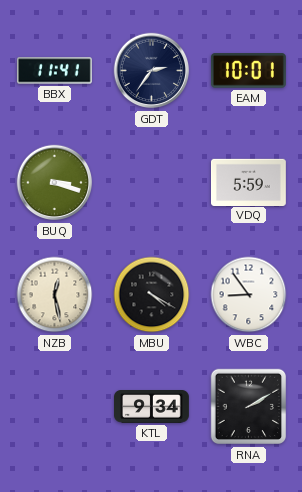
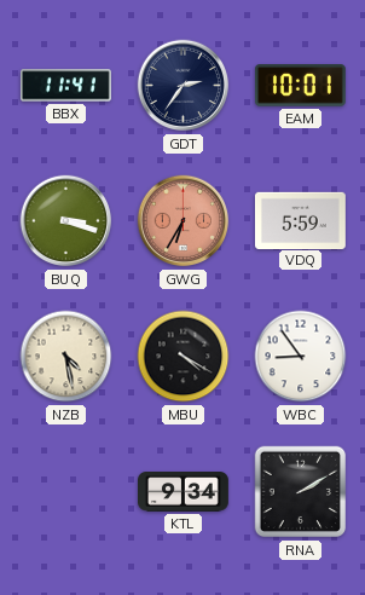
GWG: none -> 6:35
NZB: 12:28 -> 4:28
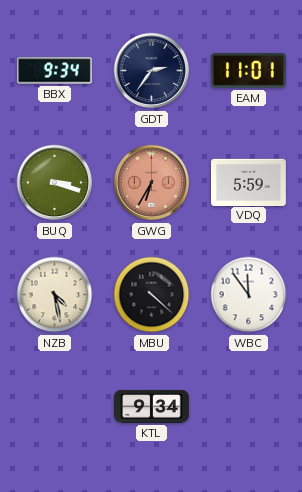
BBX: 11:41 -> 9:34
EAM: 10:01 -> 11:01
MBU: 4:20 -> 4:22
WBC: 8:54 -> 11:54
RNA: 2:10 -> none
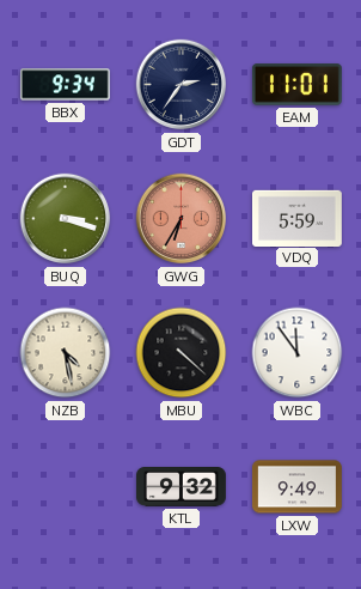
KTL: 9:34 -> 9:32
LXW: none -> 9:49
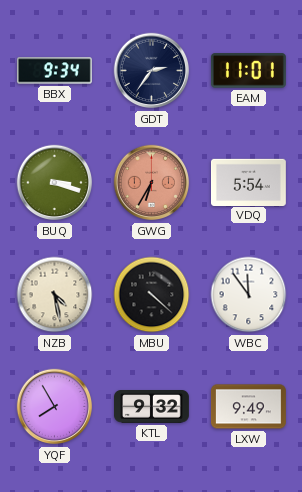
VDQ: 5:59 -> 5:54
YQF: none -> 7:55
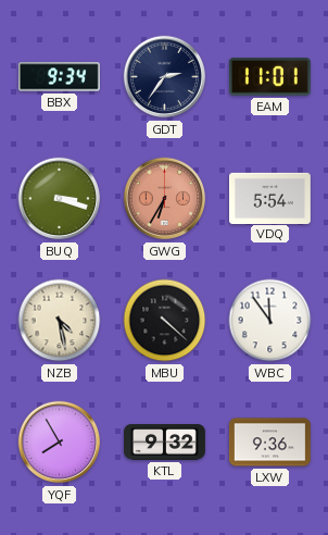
LXW: 9:49 -> 9:36
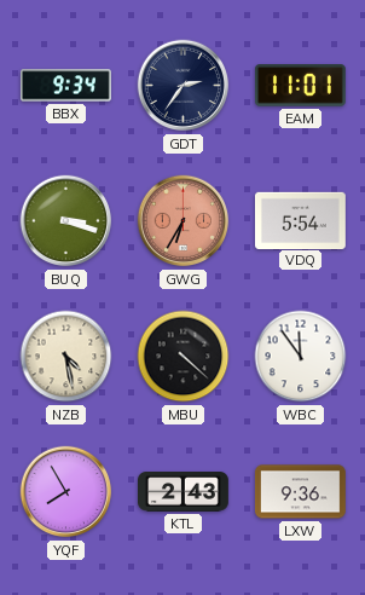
KTL: 9:32 -> 2:43
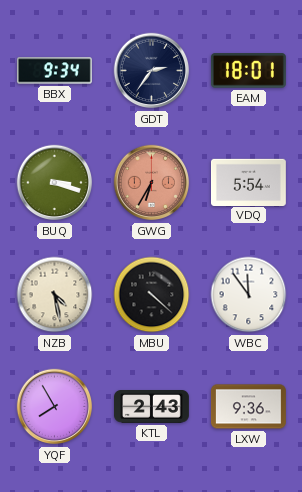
EAM: 11:01 -> 18:01
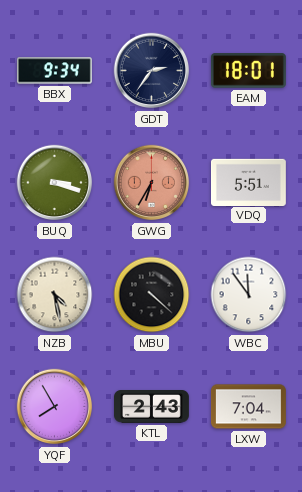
VDQ: 5:54 -> 5:51
LXW: 9:36 -> 7:04
